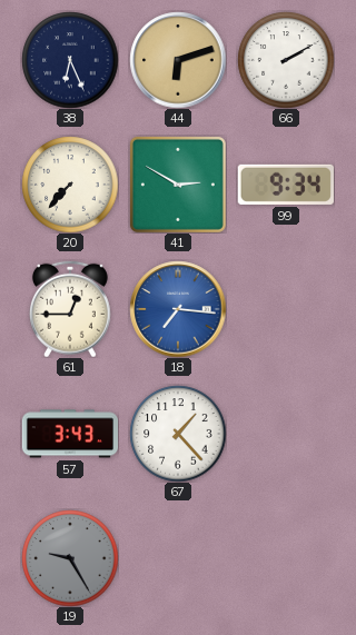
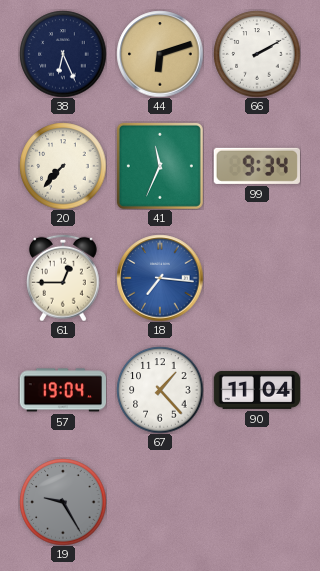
41: 2:50 -> 11:34
57: 3:43 -> 19:04
90: none -> 11:04
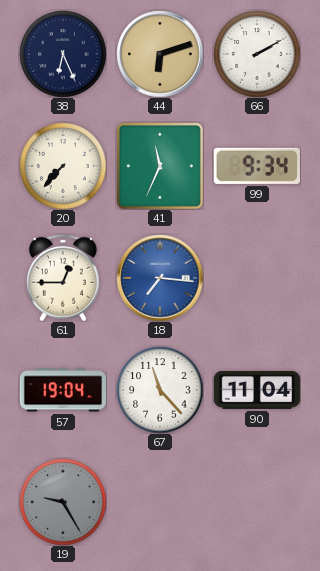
67: 1:23 -> 11:23
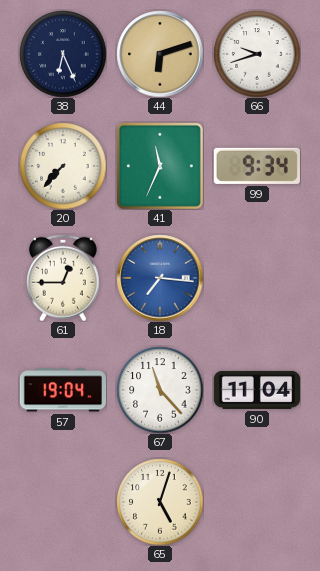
66: 2:10 -> 9:42
19: 9:25 -> none
65: none -> 5:03
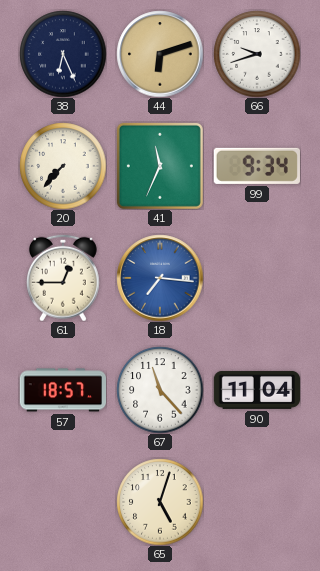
57: 19:04 -> 18:57
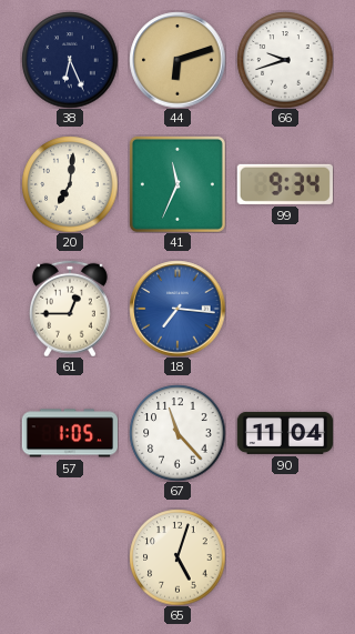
20: 7:37 -> 7:01
57: 18:57 -> 1:05
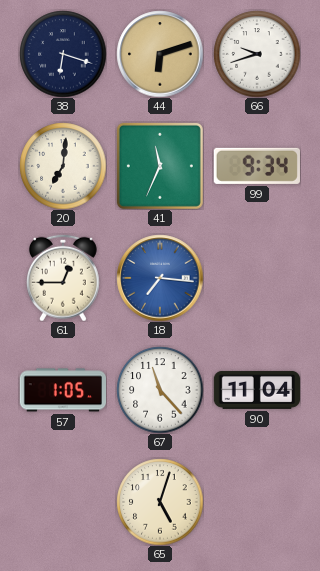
38: 6:26 -> 6:18
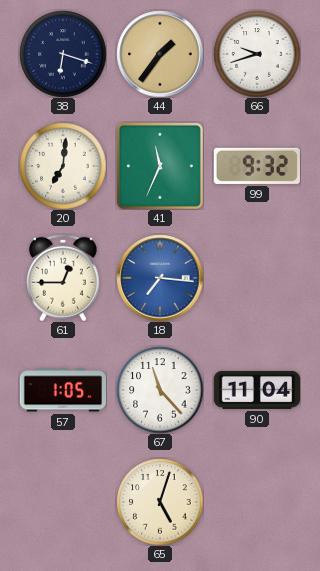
44: 6:12 -> 1:36
99: 9:34 -> 9:32
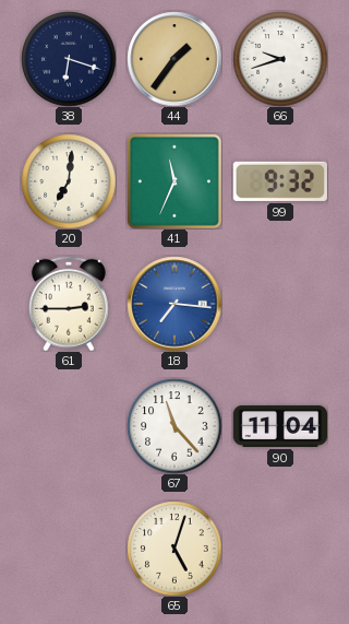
61: 12:45 -> 2:45
57: 1:05 -> none
